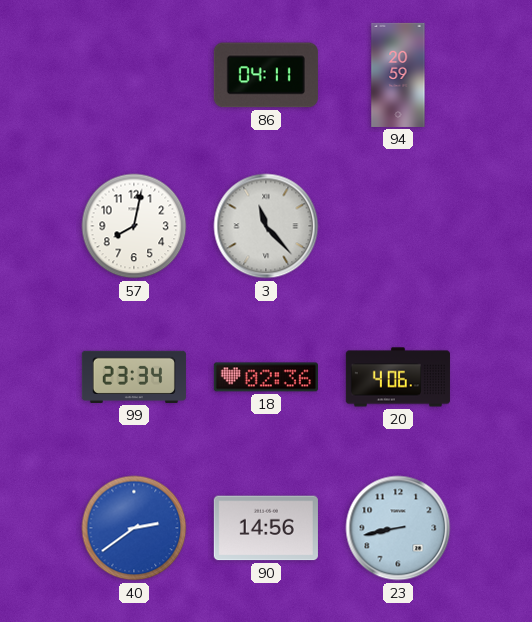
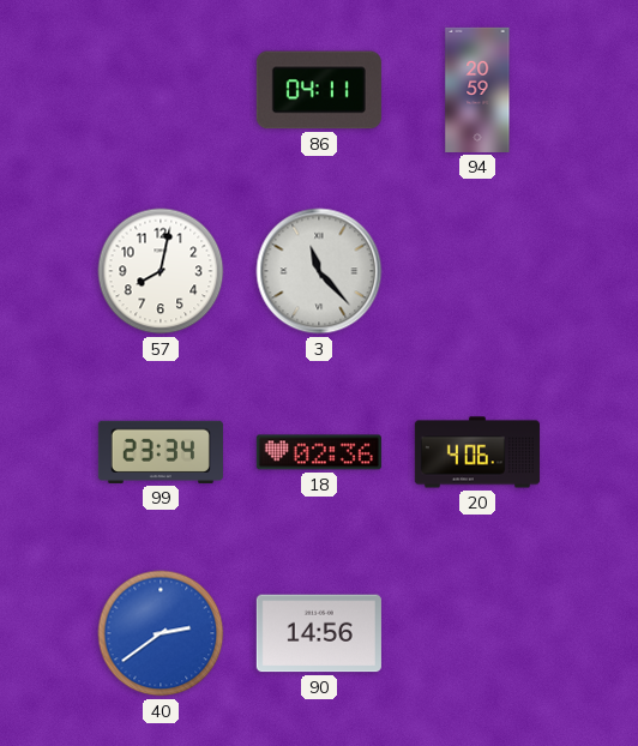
23: 8:43 -> none
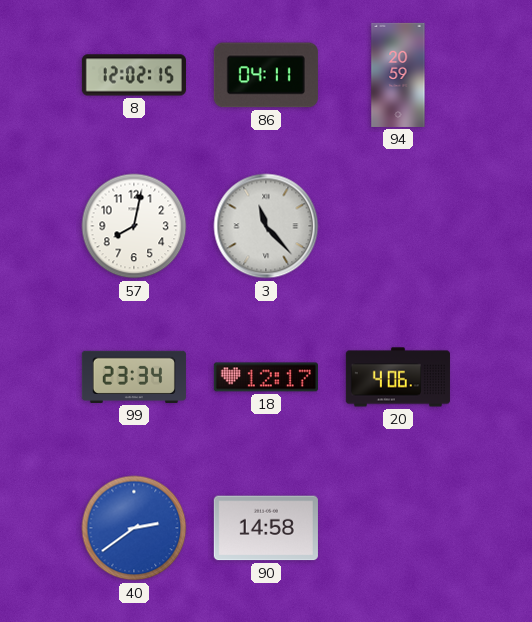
8: none -> 12:02
18: 02:36 -> 12:17
90: 14:56 -> 14:58
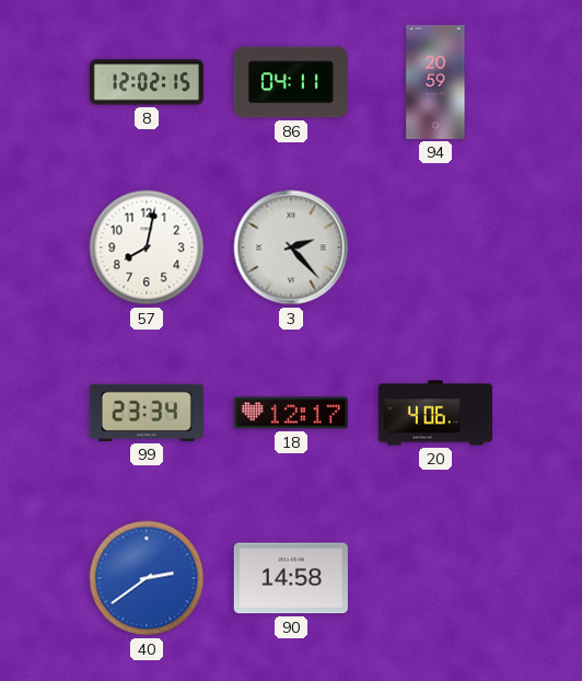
3: 11:23 -> 2:23
